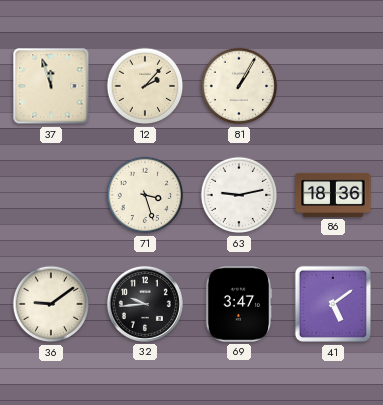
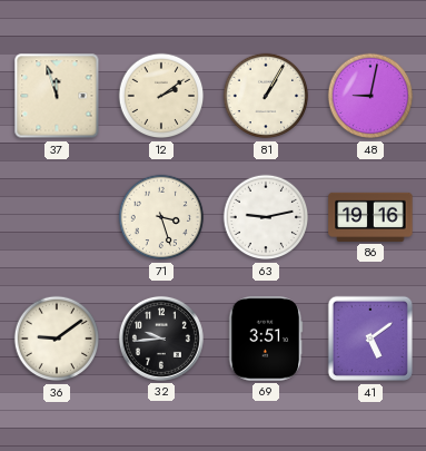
12: 2:07 -> 2:09
48: none -> 9:02
86: 18:36 -> 19:16
69: 3:47 -> 3:51
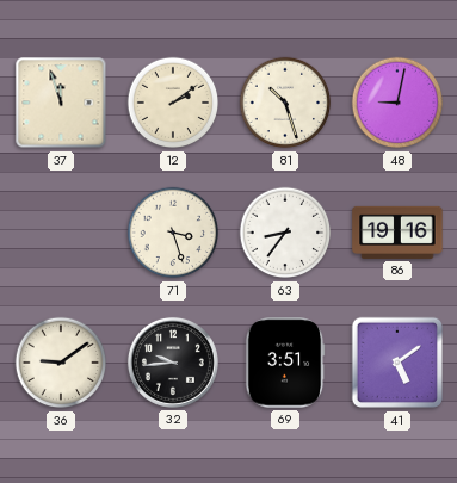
81: 1:05 -> 10:27
63: 9:13 -> 8:36
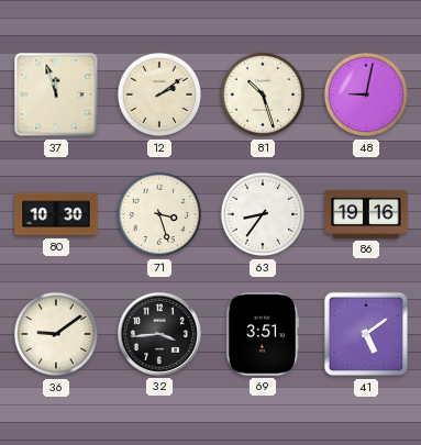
80: none -> 10:30
32: 9:44 -> 3:44
